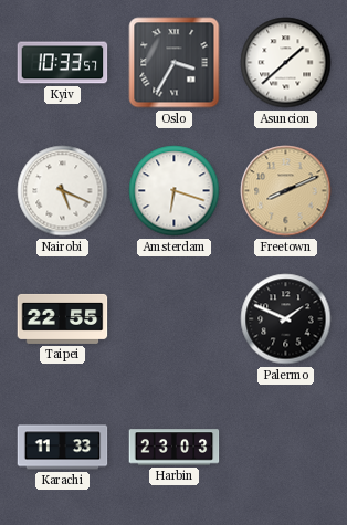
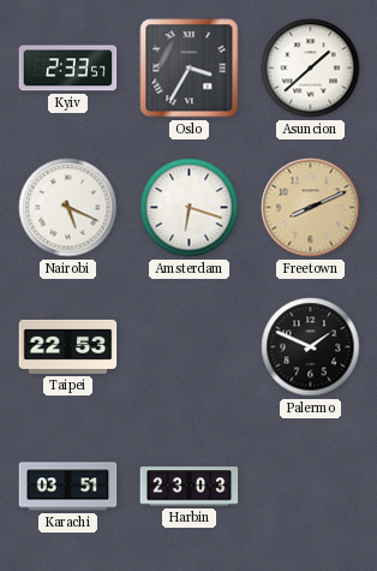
Kyiv: 10:33 -> 2:33
Taipei: 22:55 -> 22:53
Karachi: 11:33 -> 03:51
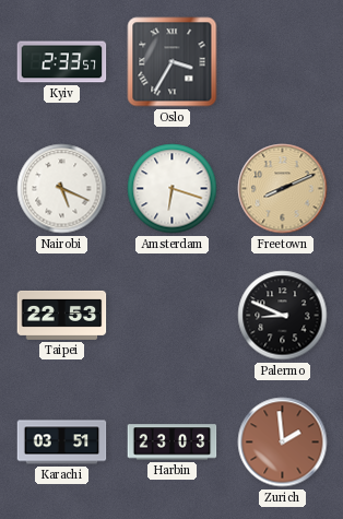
Asuncion: 1:38 -> none
Palermo: 1:49 -> 8:49
Zurich: none -> 1:59
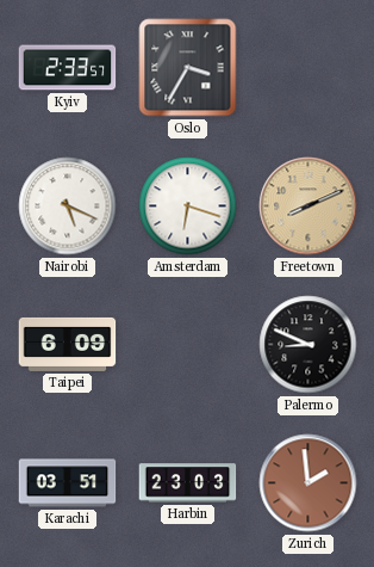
Taipei: 22:53 -> 6:09
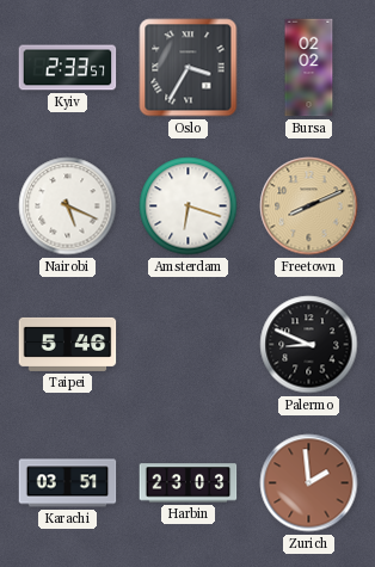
Bursa: none -> 02:02
Taipei: 6:09 -> 5:46
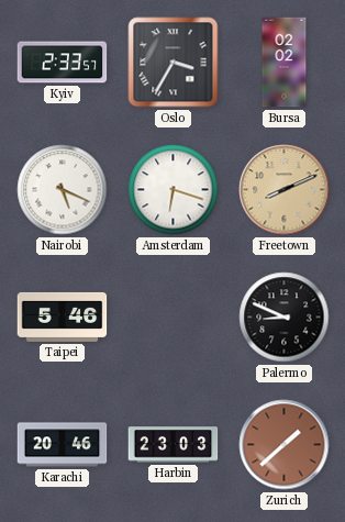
Karachi: 03:51 -> 20:46
Zurich: 1:59 -> 1:38
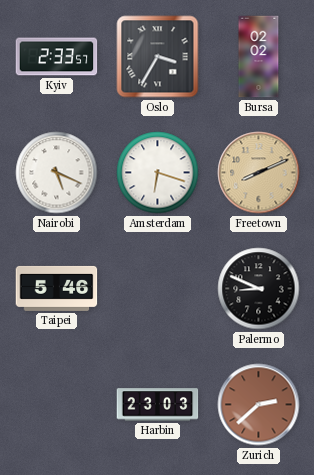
Karachi: 20:46 -> none
Zurich: 1:38 -> 2:38
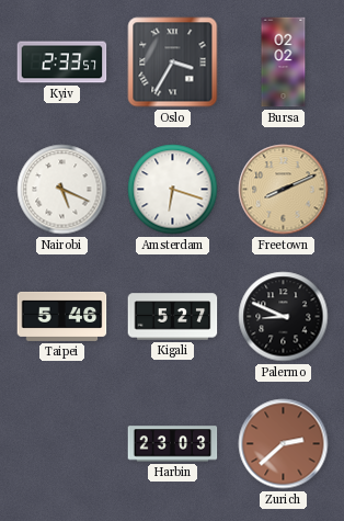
Kigali: none -> 5:27
